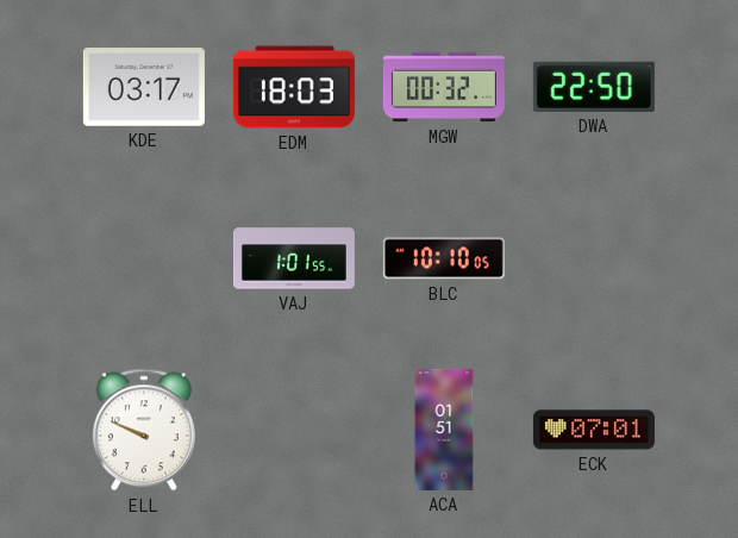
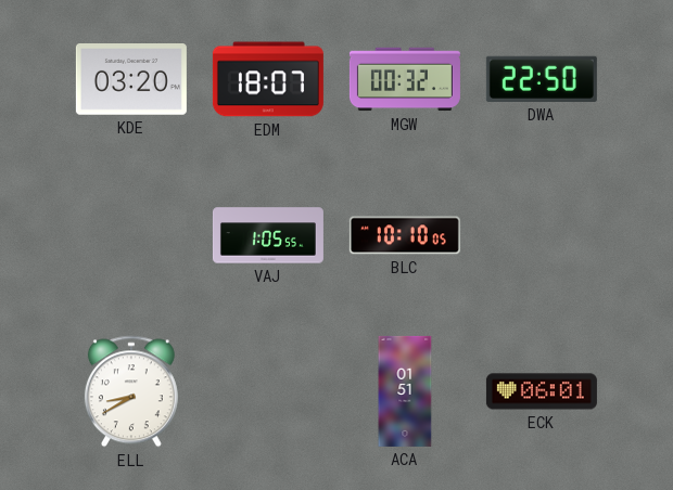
KDE: 03:17 -> 03:20
EDM: 18:03 -> 18:07
VAJ: 1:01 -> 1:05
ELL: 9:49 -> 8:40
ECK: 07:01 -> 06:01
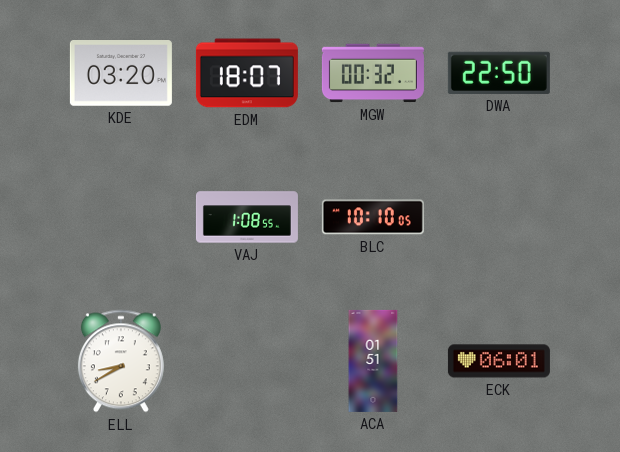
VAJ: 1:05 -> 1:08
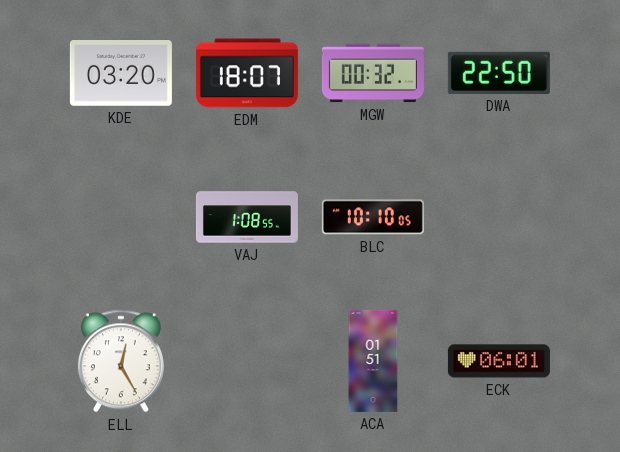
ELL: 8:40 -> 12:25
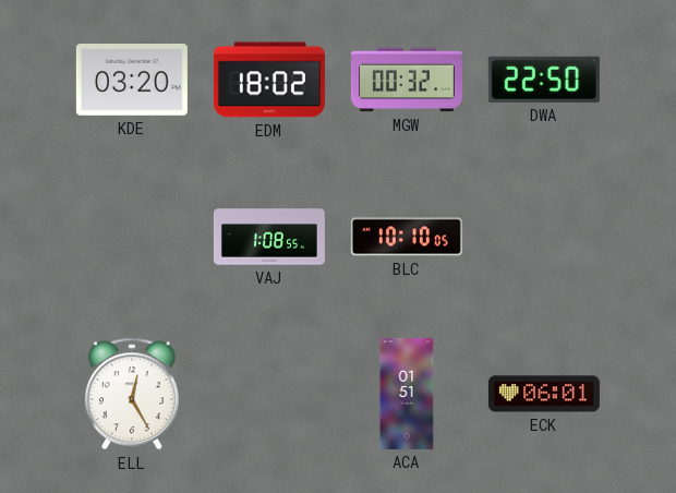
EDM: 18:07 -> 18:02
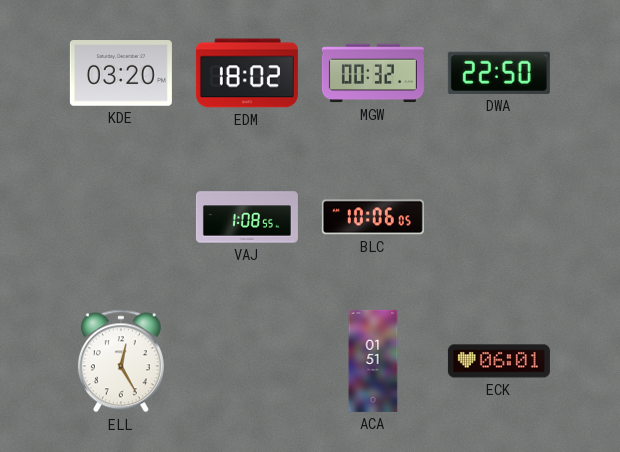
BLC: 10:10 -> 10:06
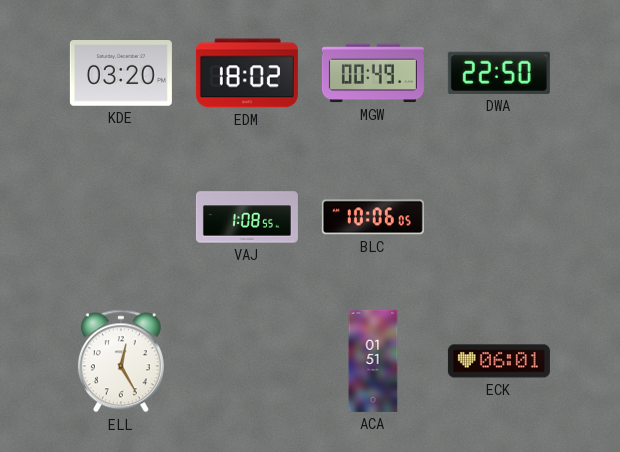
MGW: 00:32 -> 00:49
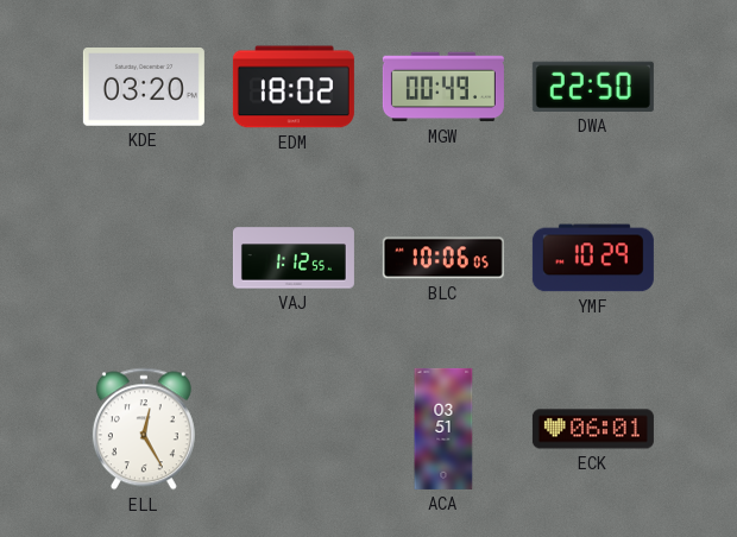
VAJ: 1:08 -> 1:12
YMF: none -> 10:29
ACA: 01:51 -> 03:51
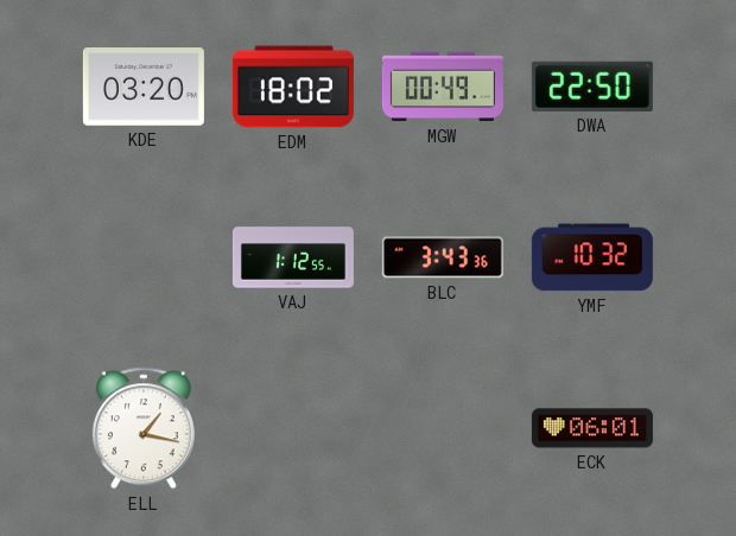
BLC: 10:06 -> 3:43
YMF: 10:29 -> 10:32
ELL: 12:25 -> 1:17
ACA: 03:51 -> none
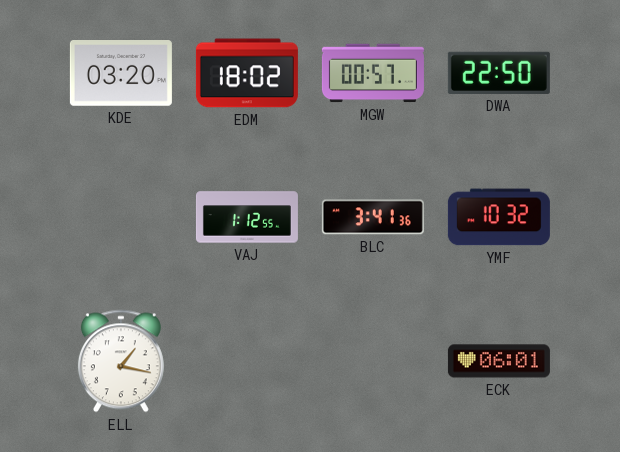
MGW: 00:49 -> 00:57
BLC: 3:43 -> 3:41
